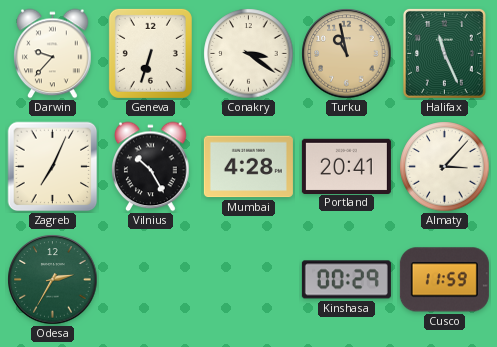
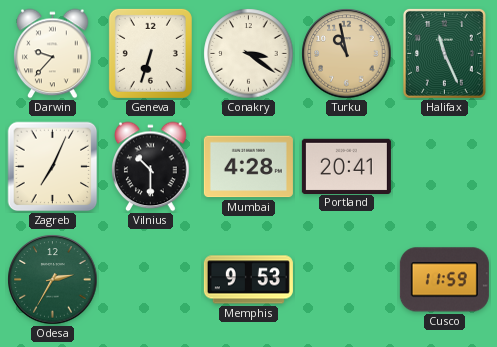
Vilnius: 10:25 -> 10:30
Almaty: 3:07 -> none
Memphis: none -> 9:53
Kinshasa: 00:29 -> none
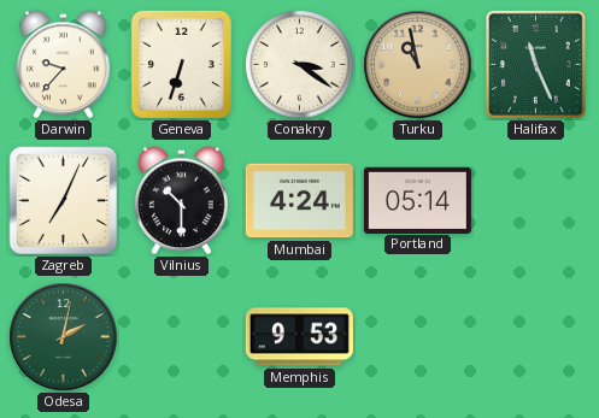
Mumbai: 4:28 -> 4:24
Portland: 20:41 -> 05:14
Odesa: 2:35 -> 2:02
Cusco: 11:59 -> none
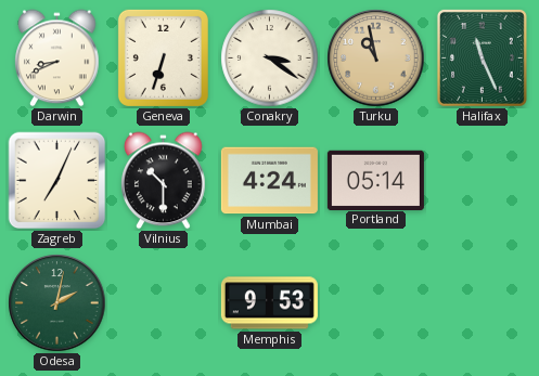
Darwin: 9:37 -> 8:41
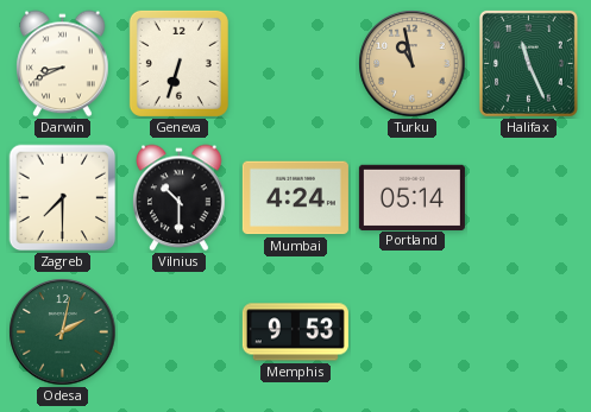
Conakry: 3:21 -> none
Zagreb: 7:04 -> 7:30
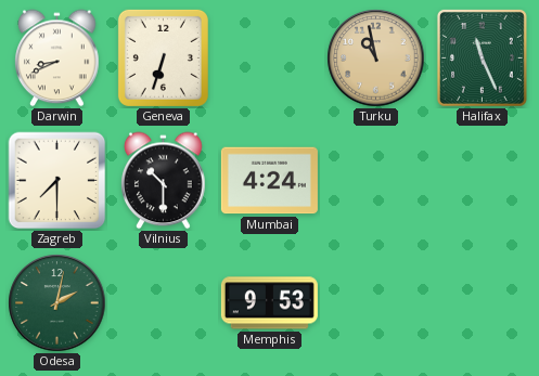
Portland: 05:14 -> none
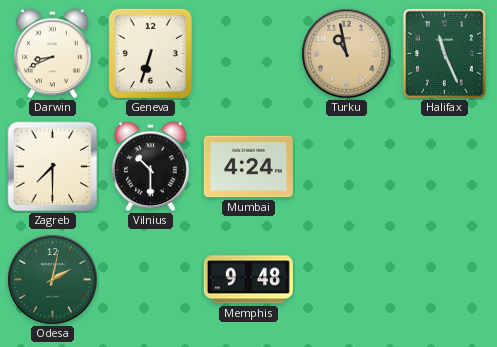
Memphis: 9:53 -> 9:48
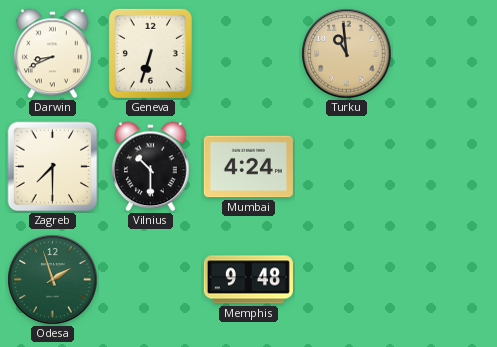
Turku: 10:58 -> 10:59
Halifax: 11:26 -> none
Odesa: 2:02 -> 1:57
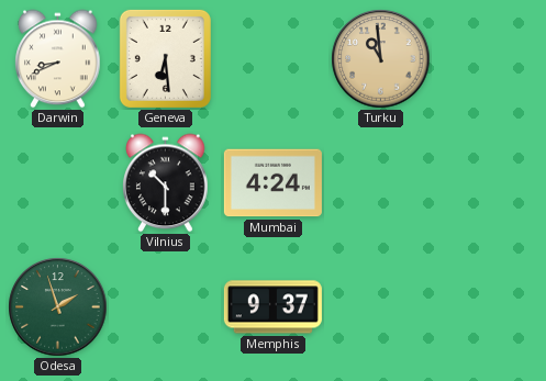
Geneva: 6:33 -> 6:29
Zagreb: 7:30 -> none
Memphis: 9:48 -> 9:37
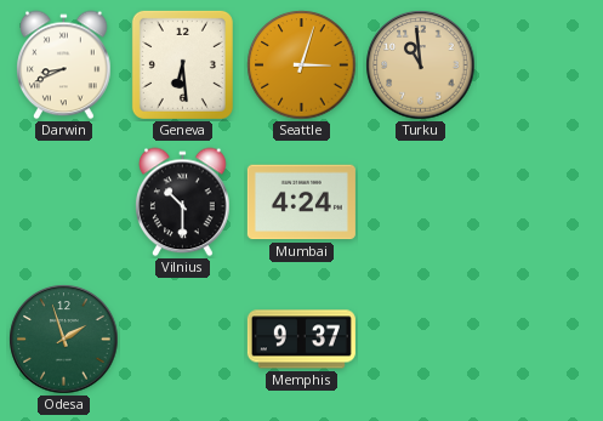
Seattle: none -> 3:03
